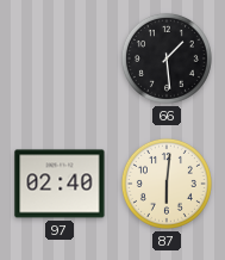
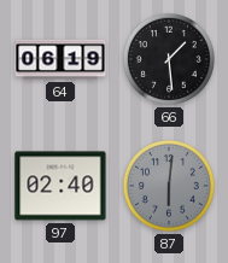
64: none -> 06:19
87 dial: cream -> grey
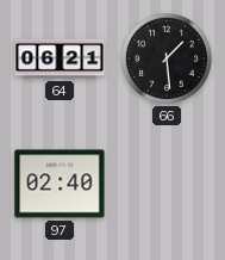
64: 06:19 -> 06:21
87: 6:01 -> none
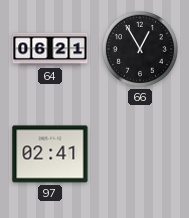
66: 1:29 -> 12:55
97: 02:40 -> 02:41
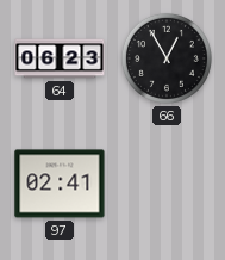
64: 06:21 -> 06:23
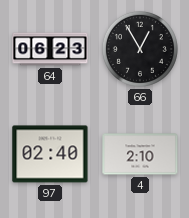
97: 02:41 -> 02:40
4: none -> 2:10
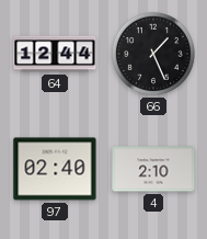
64: 06:23 -> 12:44
66: 12:55 -> 1:26
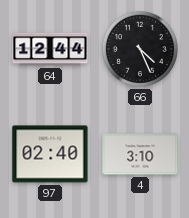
66: 1:26 -> 4:26
4: 2:10 -> 3:10
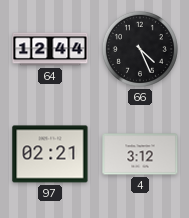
97: 02:40 -> 02:21
4: 3:10 -> 3:12
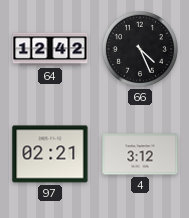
64: 12:44 -> 12:42
